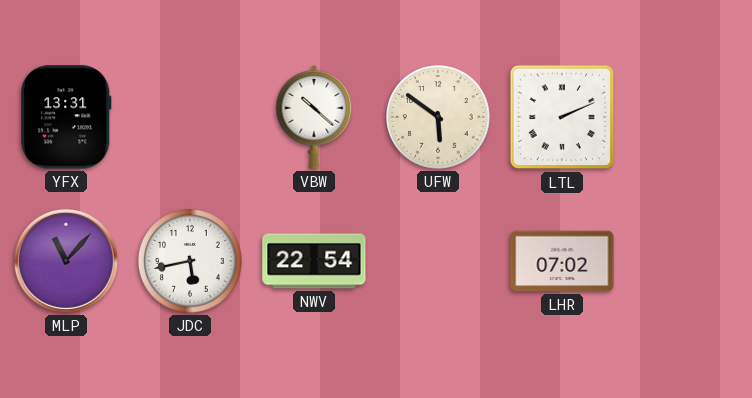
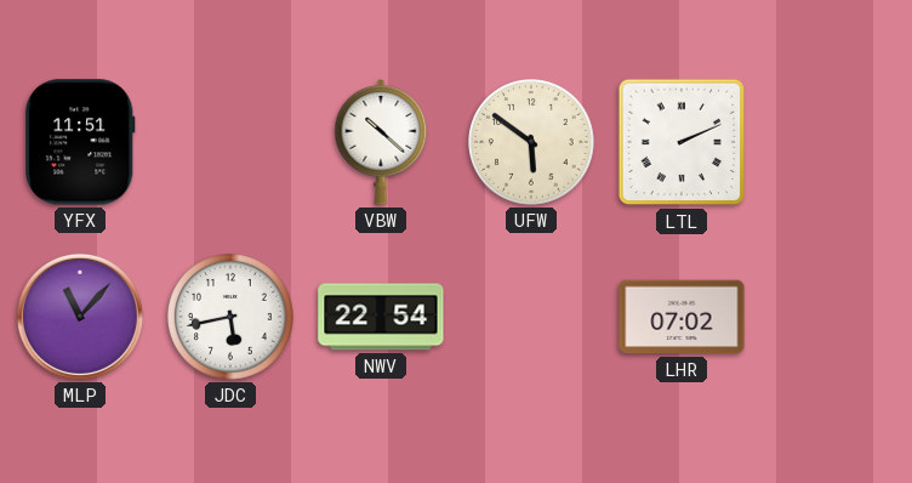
YFX: 13:31 -> 11:51
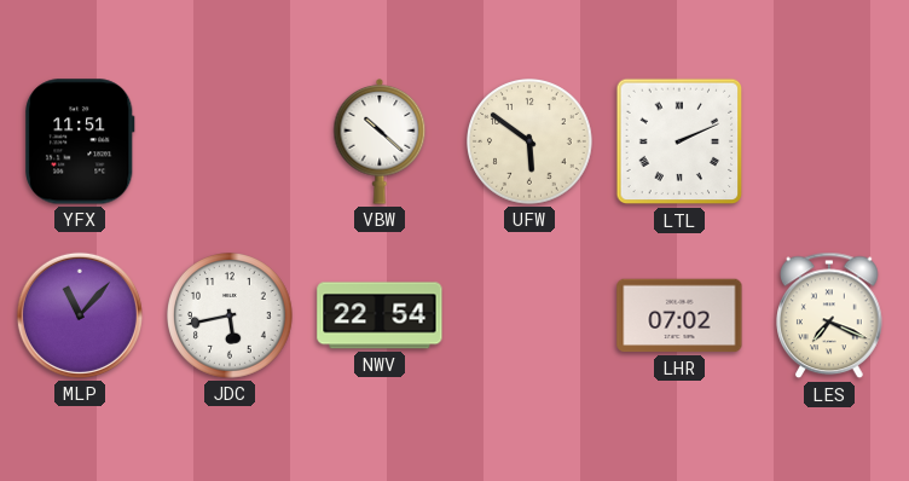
LES: none -> 7:19
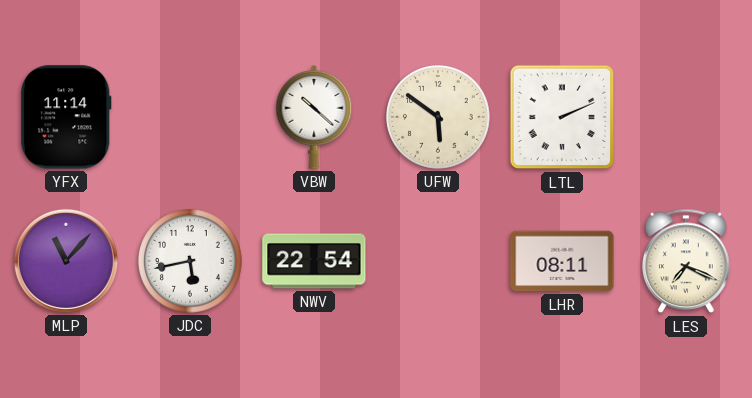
YFX: 11:51 -> 11:14
LHR: 07:02 -> 08:11
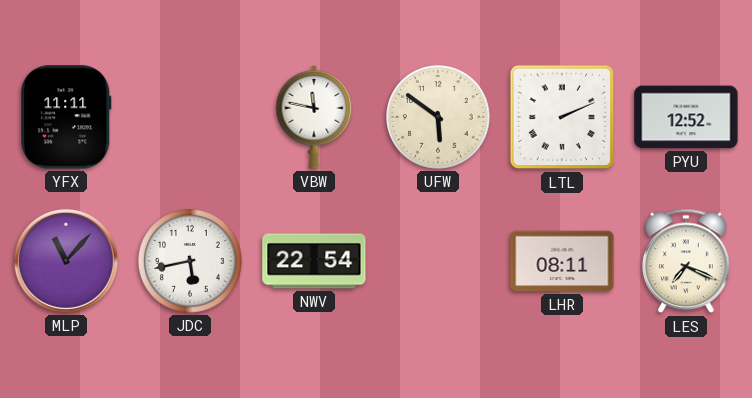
YFX: 11:14 -> 11:11
VBW: 10:22 -> 11:47
PYU: none -> 12:52
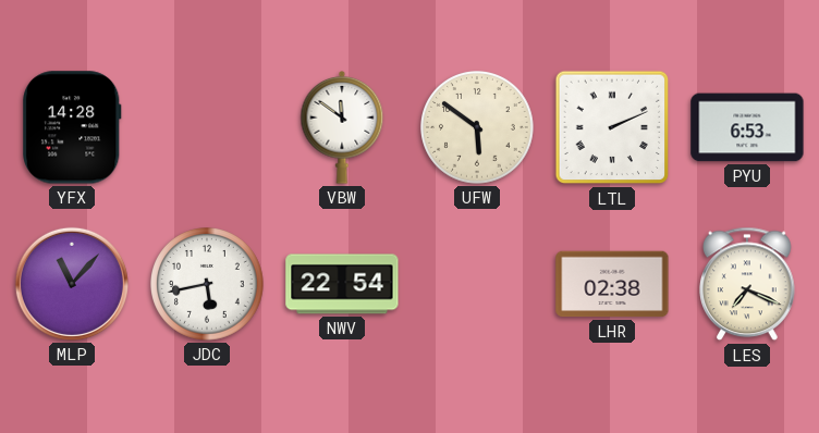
YFX: 11:11 -> 14:28
VBW: 11:47 -> 11:51
PYU: 12:52 -> 6:53
LHR: 08:11 -> 02:38
